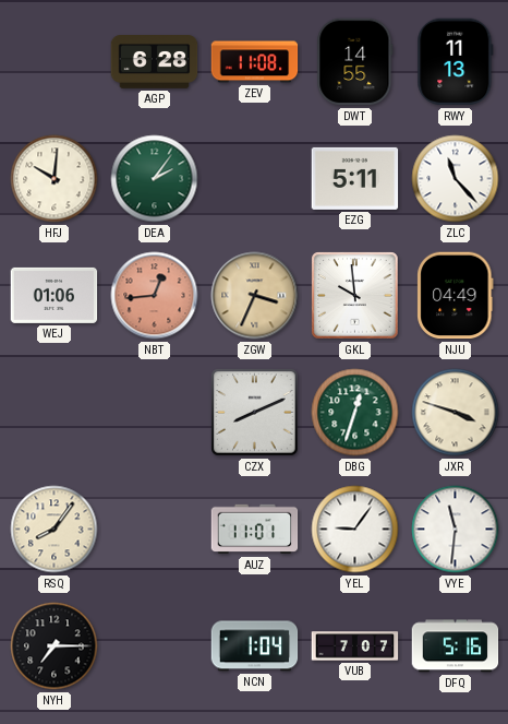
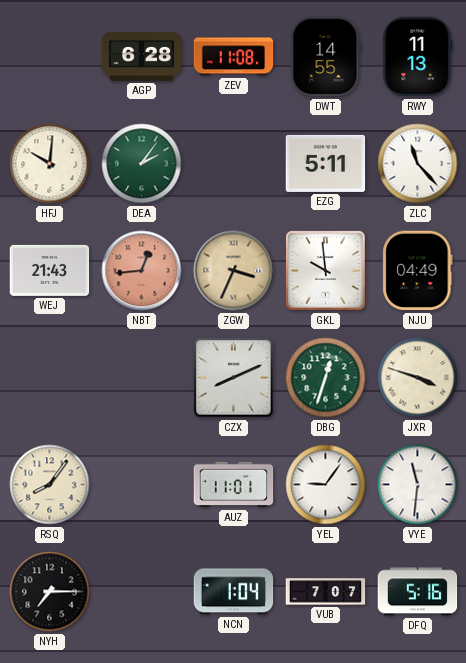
WEJ: 01:06 -> 21:43
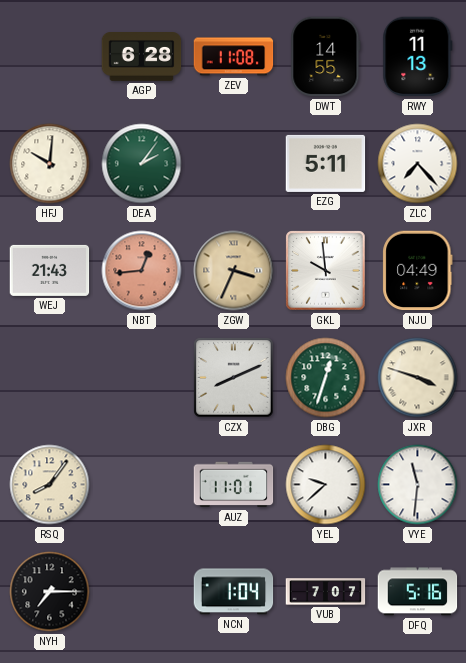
ZLC: 11:23 -> 7:23
YEL: 9:06 -> 9:38
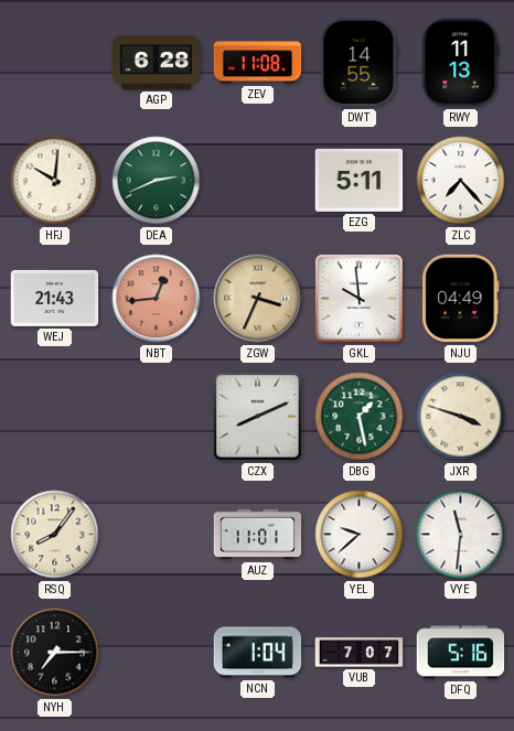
DEA: 2:06 -> 2:41
DBG: 12:33 -> 1:28
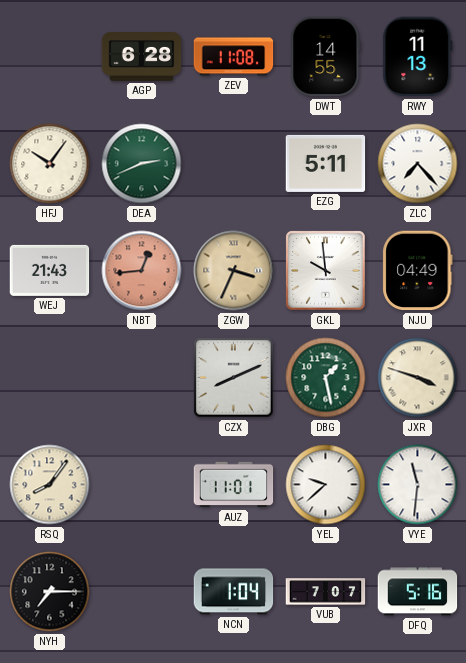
HFJ: 10:01 -> 10:06
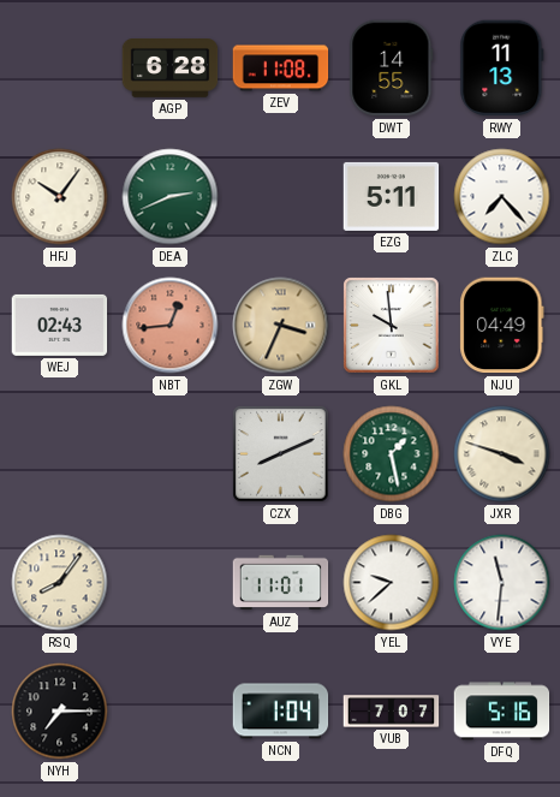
WEJ: 21:43 -> 02:43
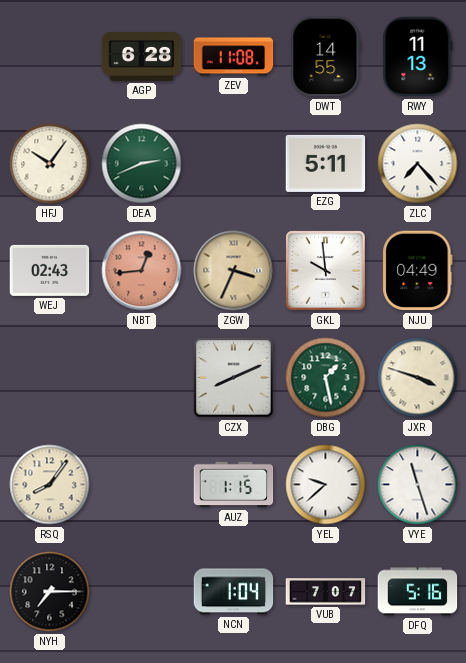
AUZ: 11:01 -> 1:15
VYE: 11:31 -> 11:27
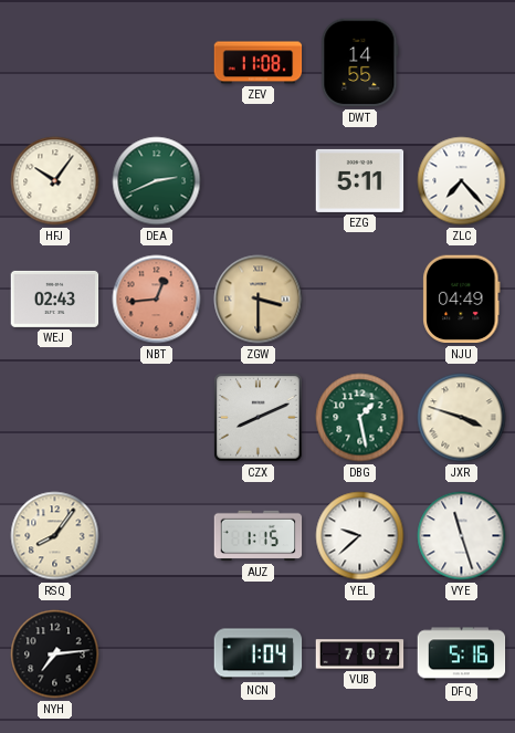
AGP: 6:28 -> none
RWY: 11:13 -> none
ZGW: 3:34 -> 3:30
GKL: 9:59 -> none
NYH: 7:15 -> 7:14
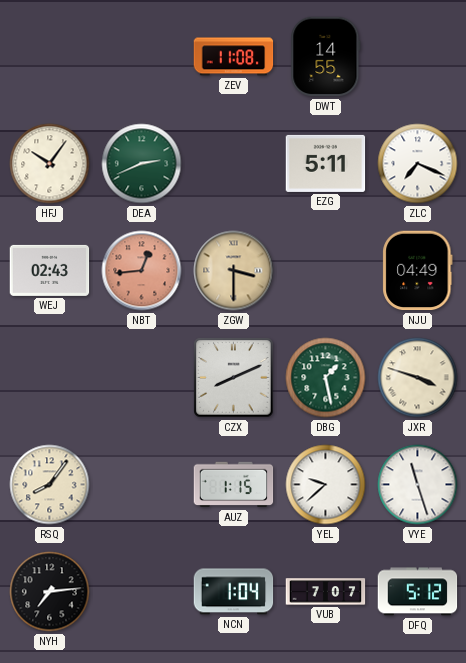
ZLC: 7:23 -> 7:19
DFQ: 5:16 -> 5:12
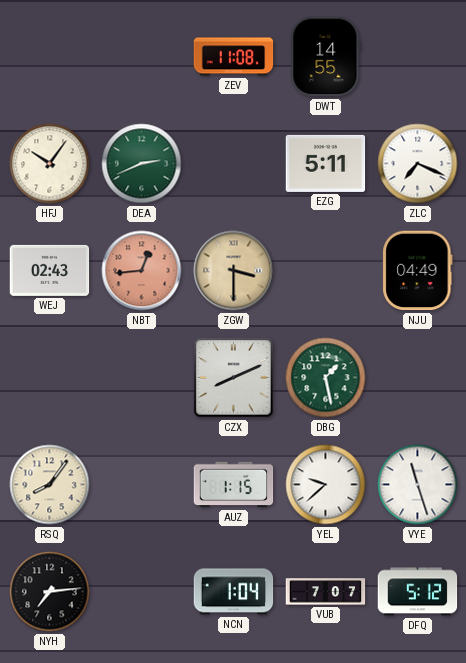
JXR: 3:48 -> none
